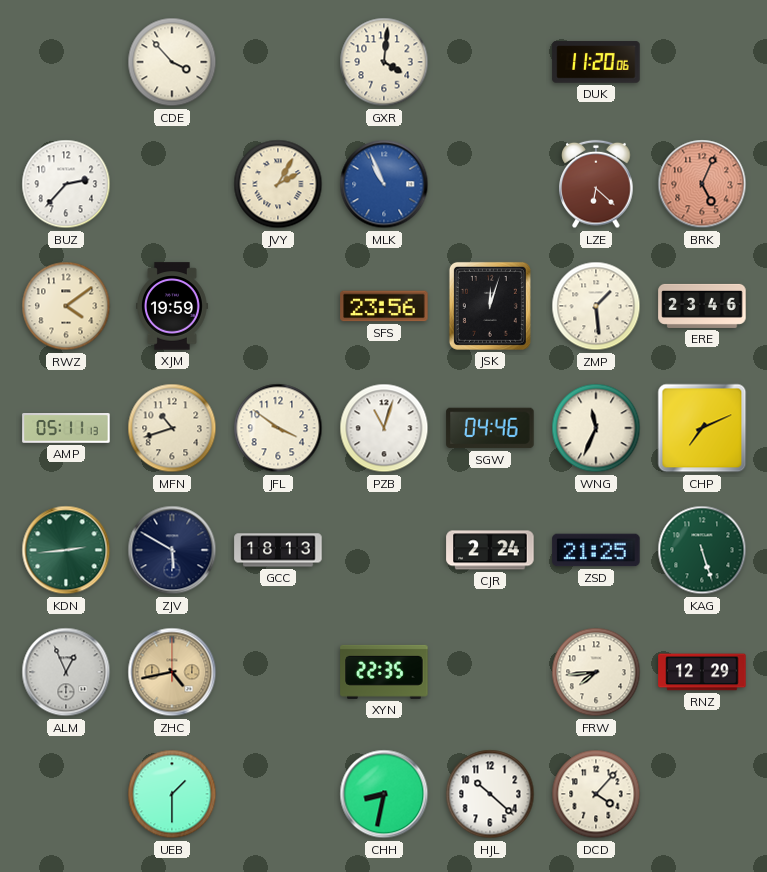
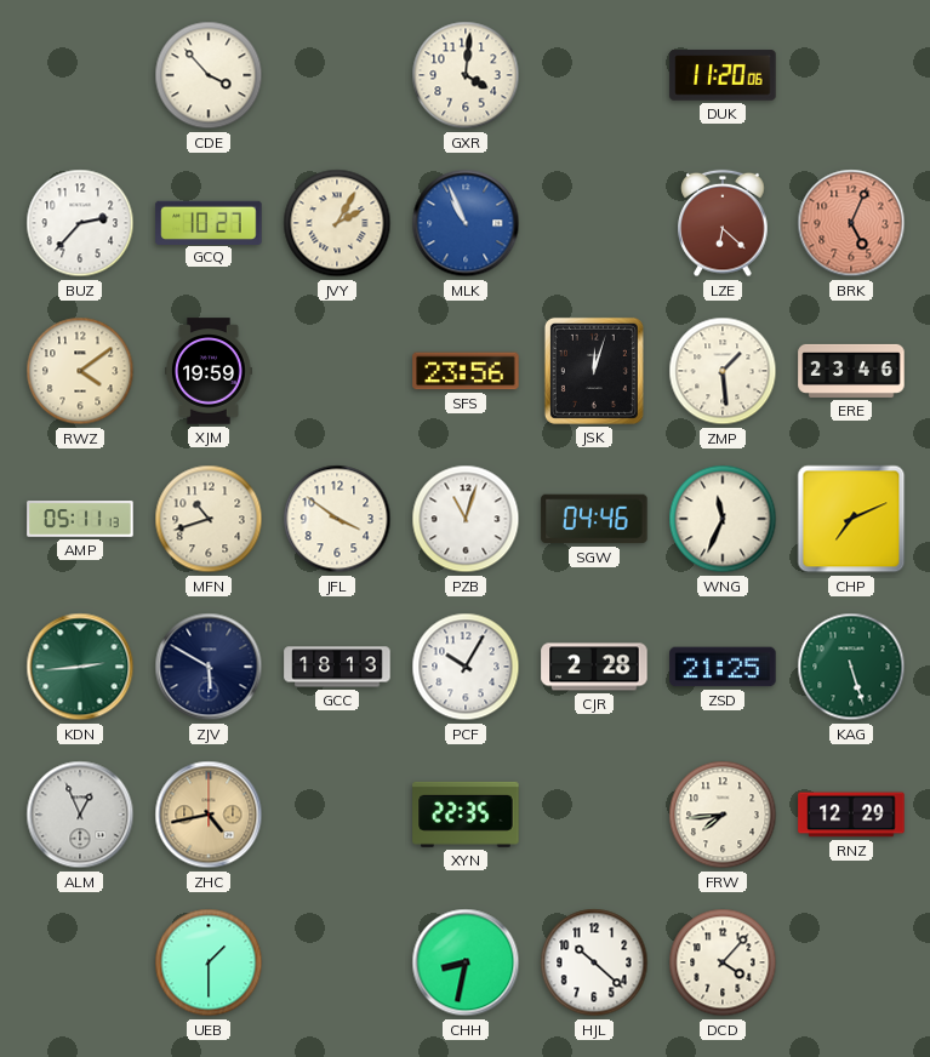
GCQ: none -> 10:27
PCF: none -> 10:05
CJR: 2:24 -> 2:28
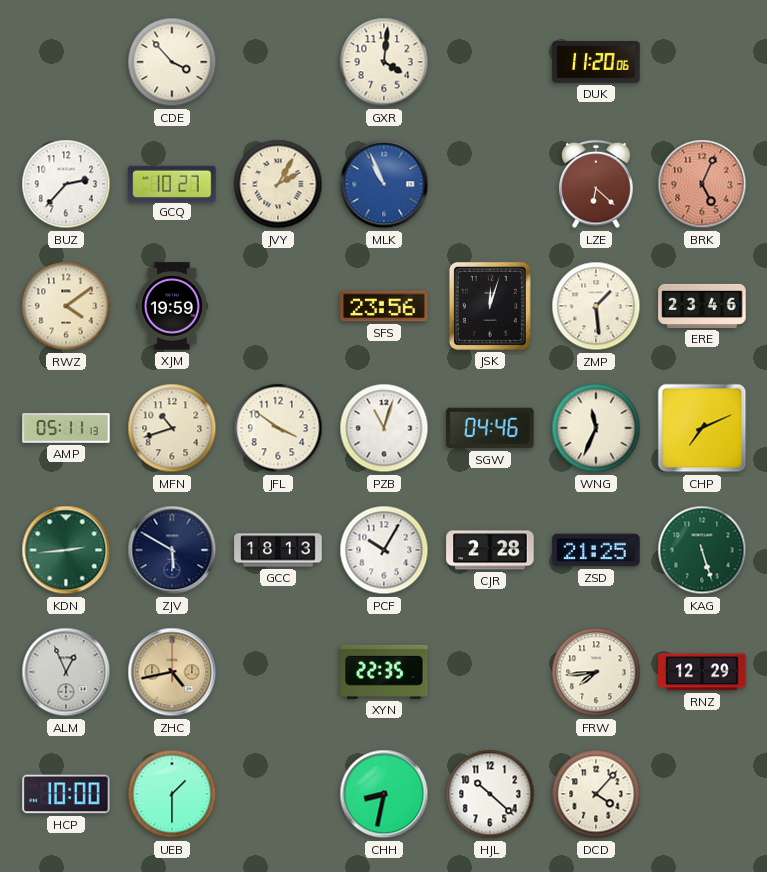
HCP: none -> 10:00
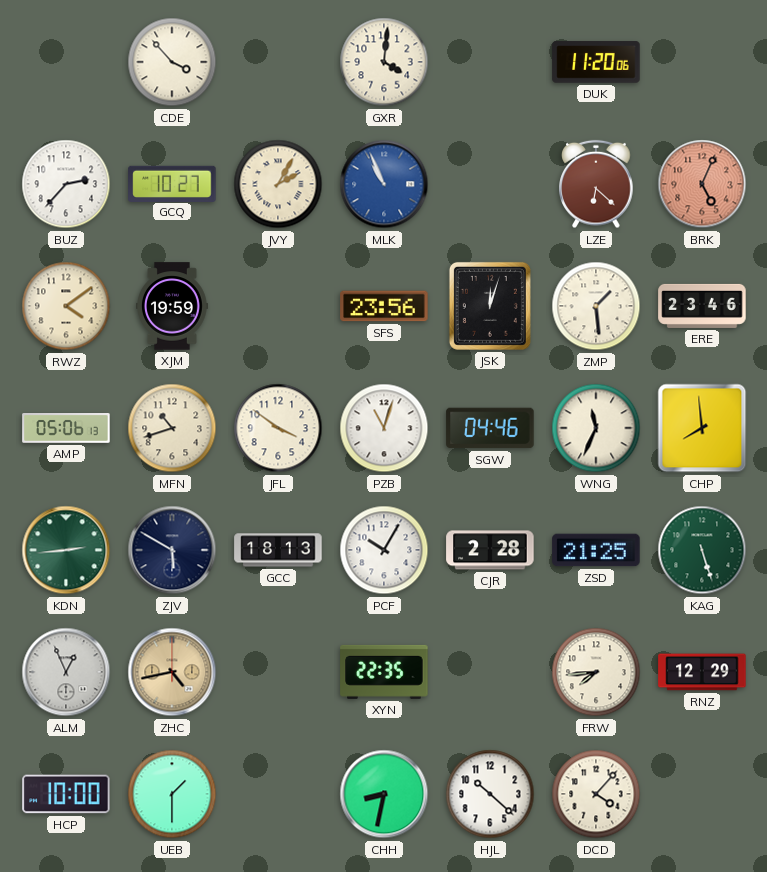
AMP: 05:11 -> 05:06
CHP: 7:11 -> 7:59
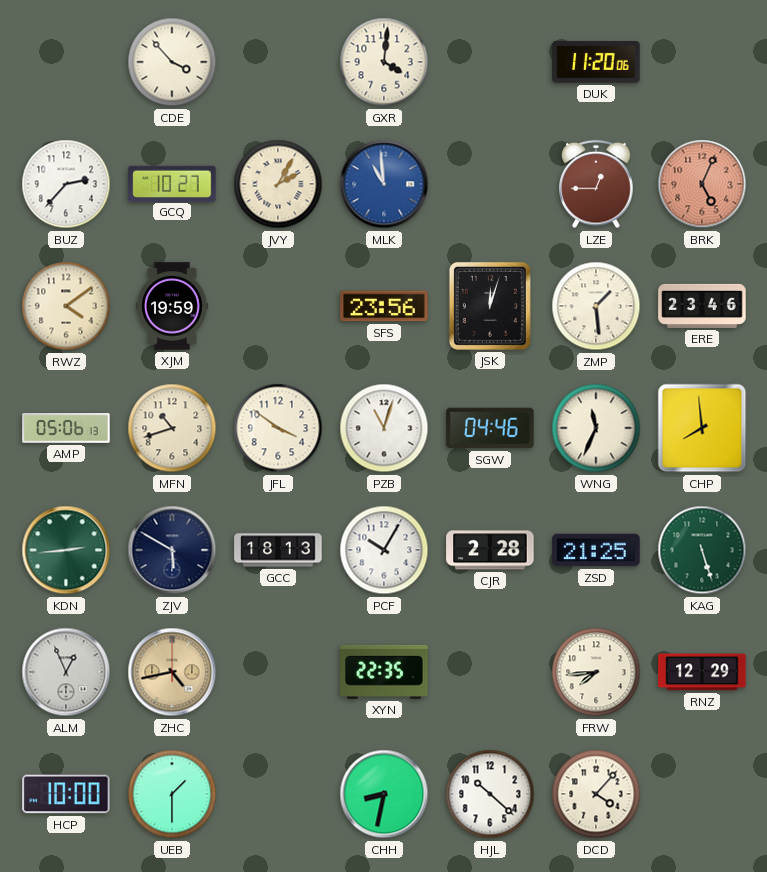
MLK: 10:56 -> 10:59
LZE: 6:22 -> 12:45
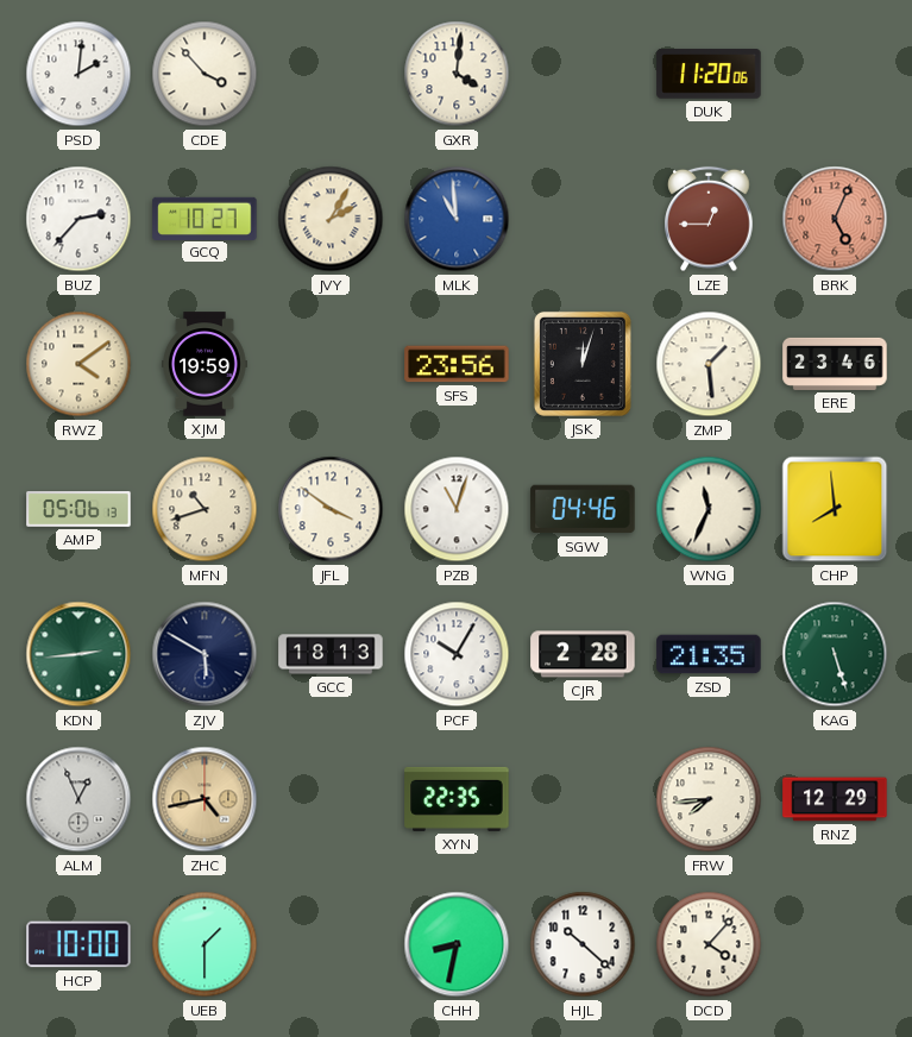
PSD: none -> 2:01
ZSD: 21:25 -> 21:35
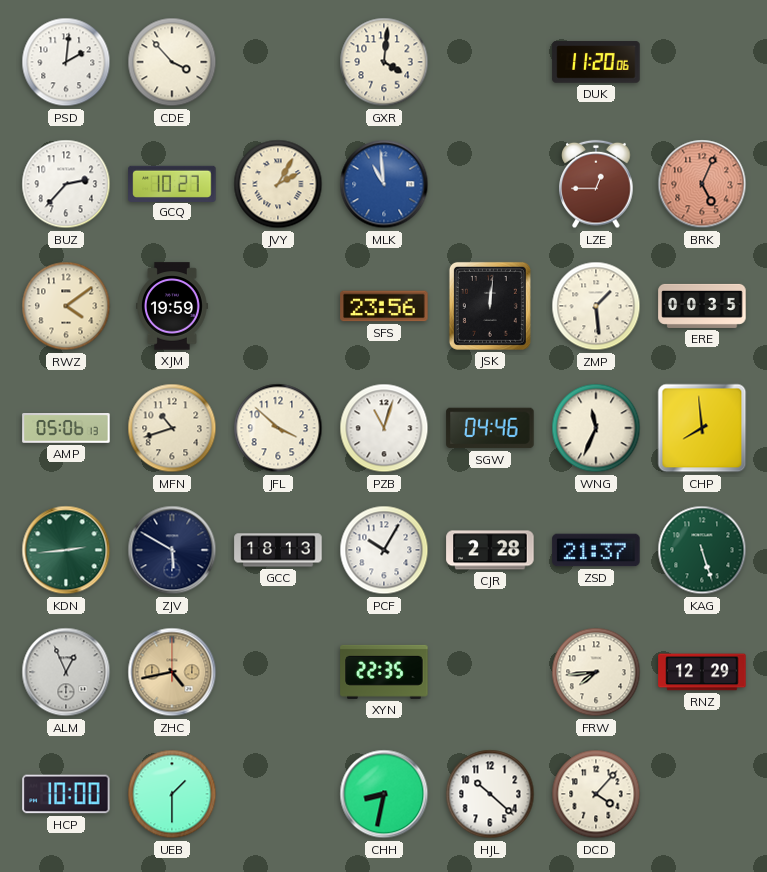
JSK: 12:03 -> 12:01
ERE: 23:46 -> 00:35
JFL: 3:51 -> 3:52
ZSD: 21:35 -> 21:37
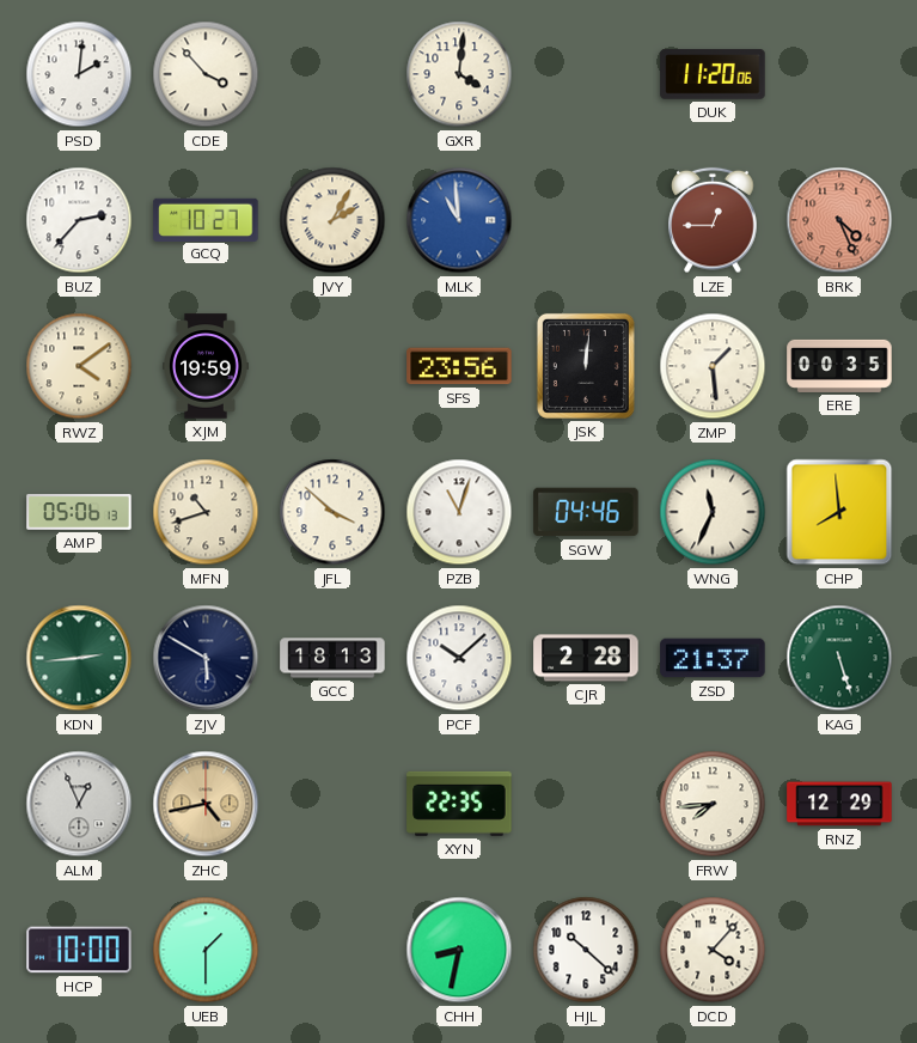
BRK: 5:04 -> 4:26
PCF: 10:05 -> 10:08
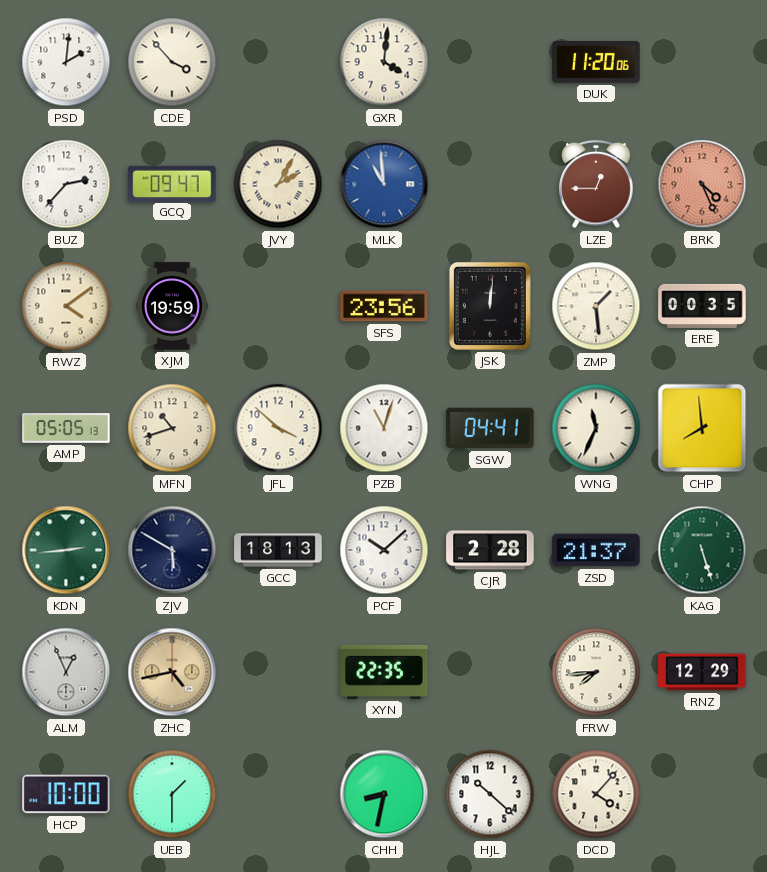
GCQ: 10:27 -> 09:47
AMP: 05:06 -> 05:05
SGW: 04:46 -> 04:41
